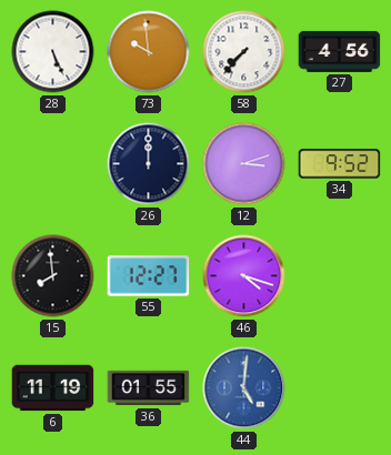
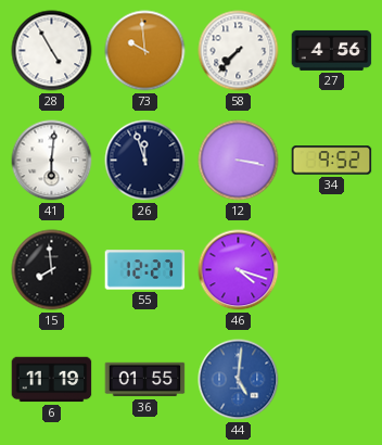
28: 5:26 -> 4:55
41: none -> 6:01
26: 12:00 -> 11:57
12: 3:12 -> 3:17
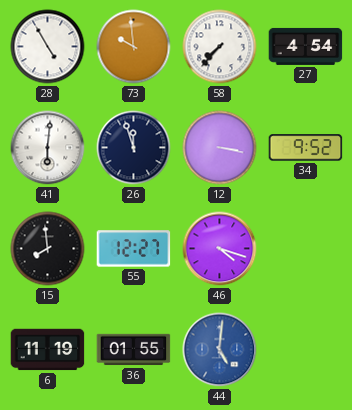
27: 4:56 -> 4:54
